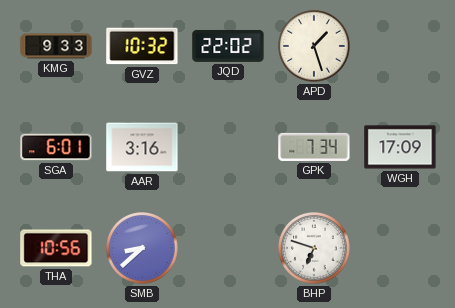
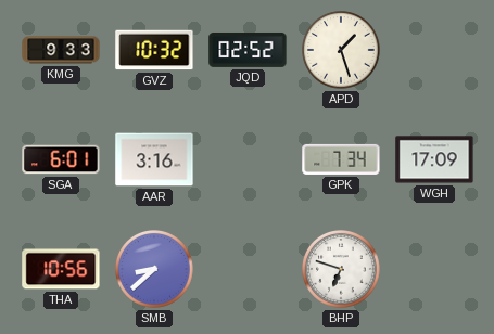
JQD: 22:02 -> 02:52
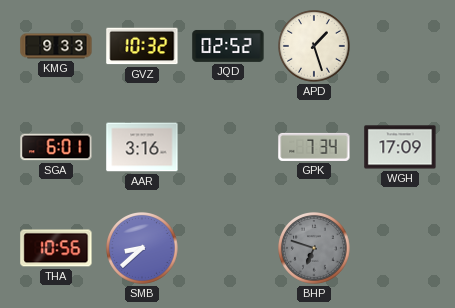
BHP dial: white -> grey
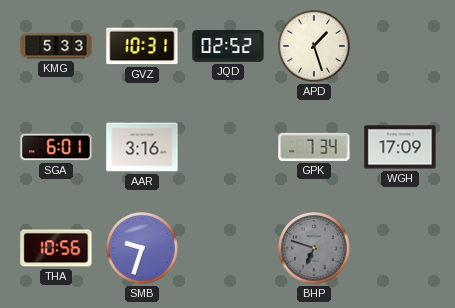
KMG: 9:33 -> 5:33
GVZ: 10:32 -> 10:31
SMB: 8:38 -> 9:33
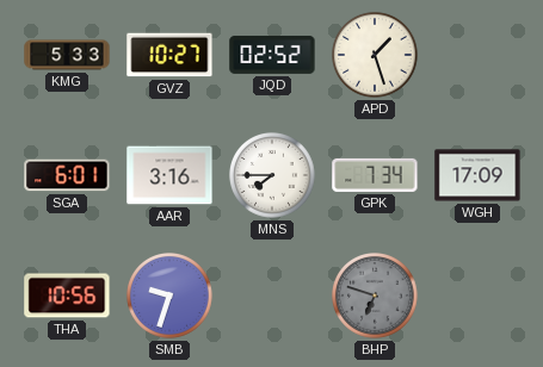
GVZ: 10:31 -> 10:27
MNS: none -> 7:45
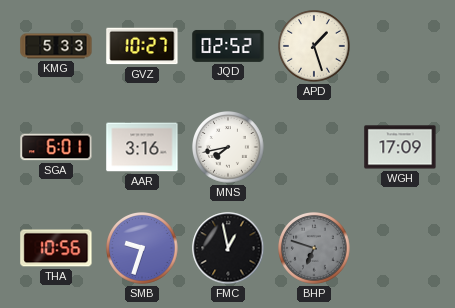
MNS: 7:45 -> 7:43
GPK: 7:34 -> none
FMC: none -> 12:58
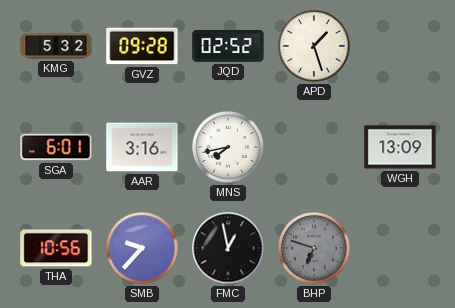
KMG: 5:33 -> 5:32
GVZ: 10:27 -> 09:28
WGH: 17:09 -> 13:09
SMB: 9:33 -> 9:37
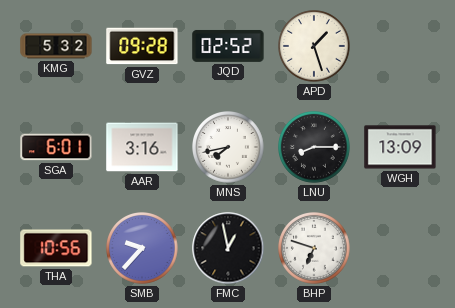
LNU: none -> 8:15
BHP dial: grey -> white
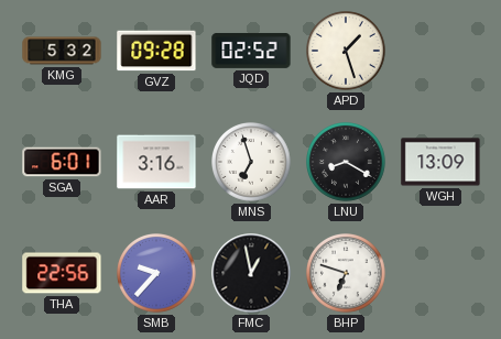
MNS: 7:43 -> 6:57
LNU: 8:15 -> 8:20
THA: 10:56 -> 22:56
